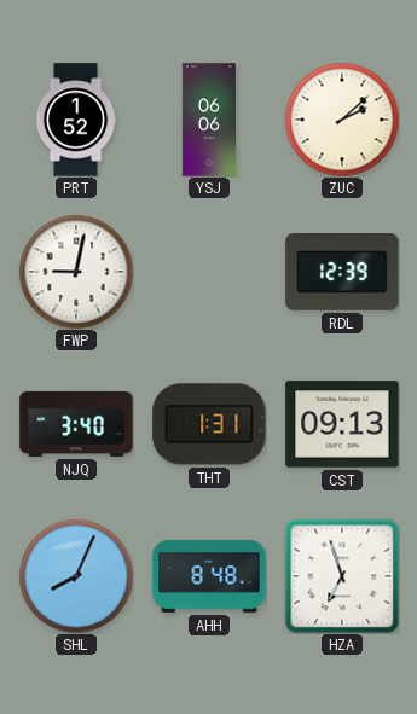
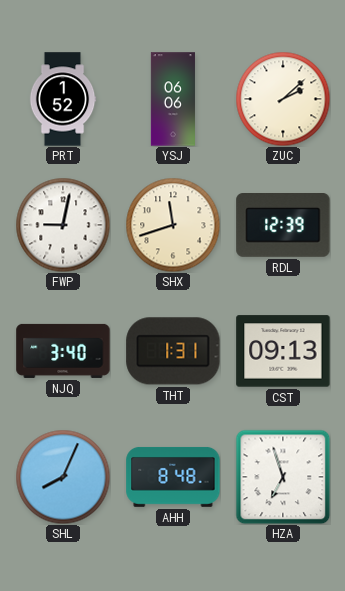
SHX: none -> 11:42
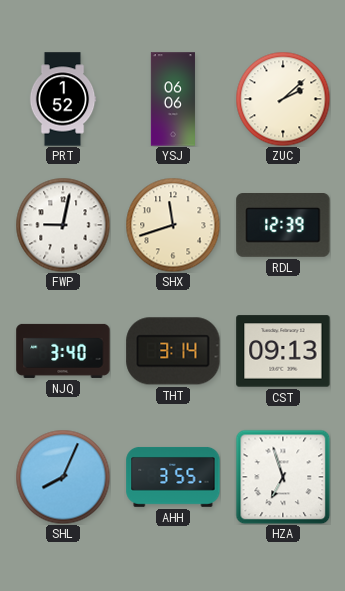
THT: 1:31 -> 3:14
AHH: 8:48 -> 3:55
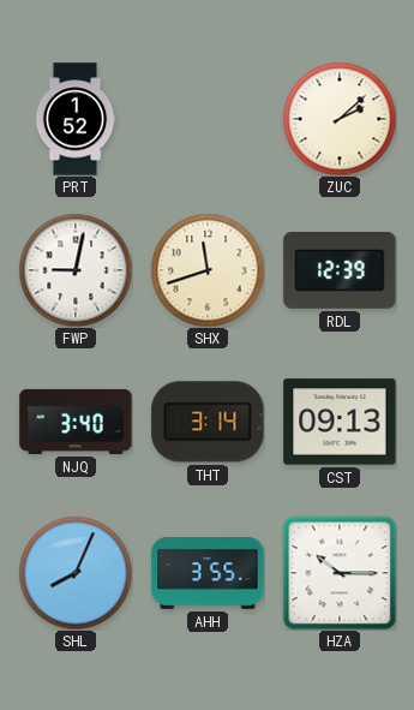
YSJ: 06:06 -> none
HZA: 6:57 -> 10:15
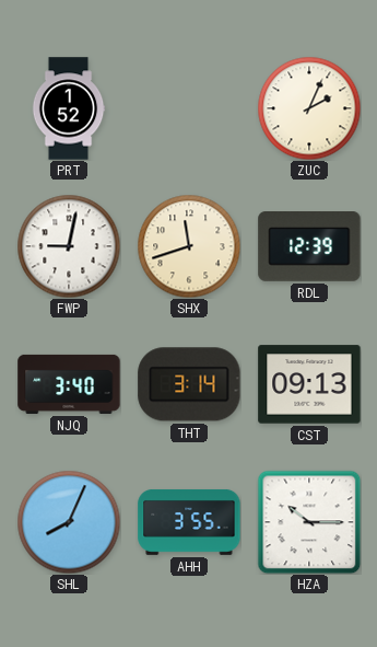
ZUC: 2:08 -> 2:04
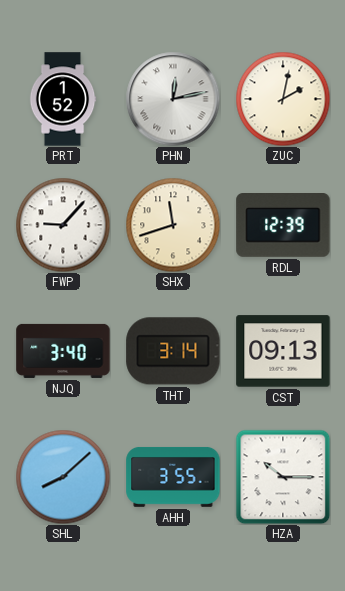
PHN: none -> 12:13
ZUC: 2:04 -> 2:02
FWP: 9:02 -> 9:07
SHL: 8:04 -> 8:08
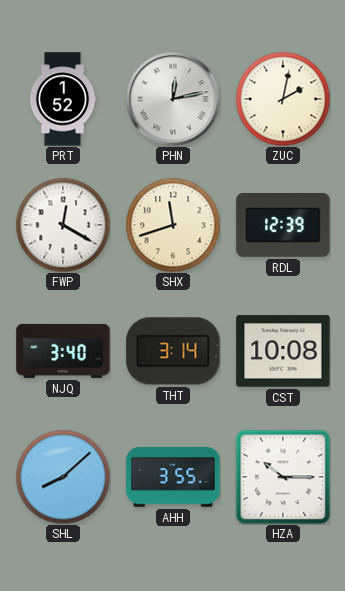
FWP: 9:07 -> 12:20
CST: 09:13 -> 10:08
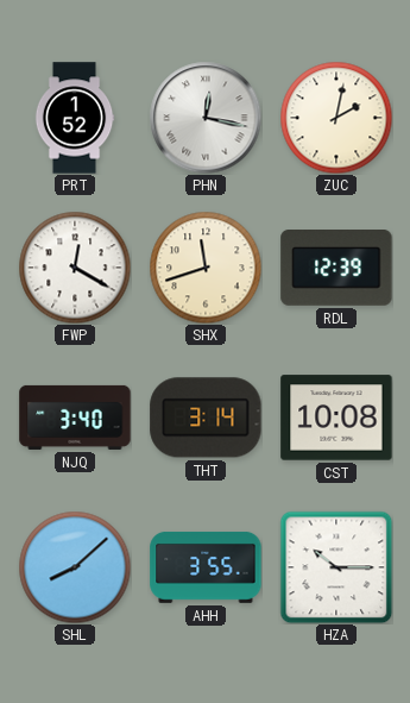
PHN: 12:13 -> 12:17
